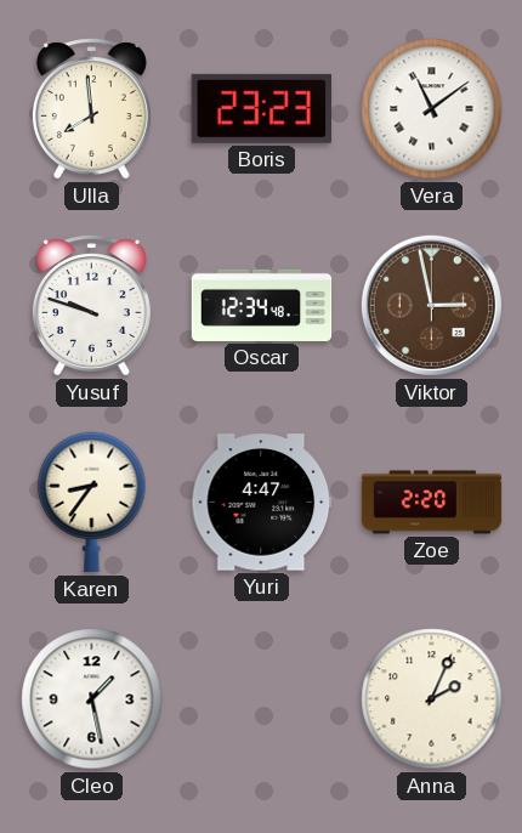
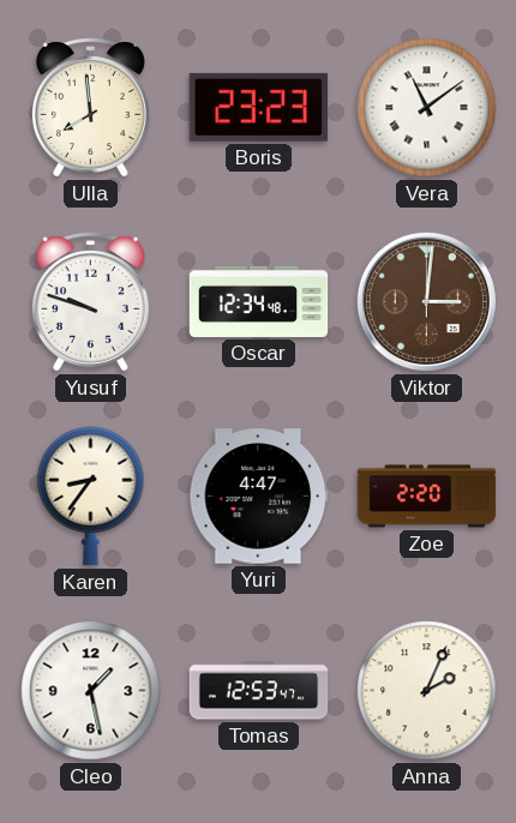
Viktor: 2:58 -> 3:01
Tomas: none -> 12:53
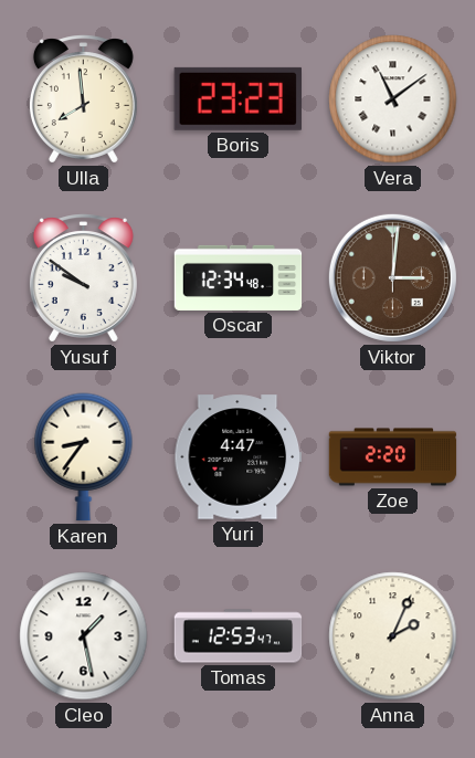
Yusuf: 9:48 -> 9:51
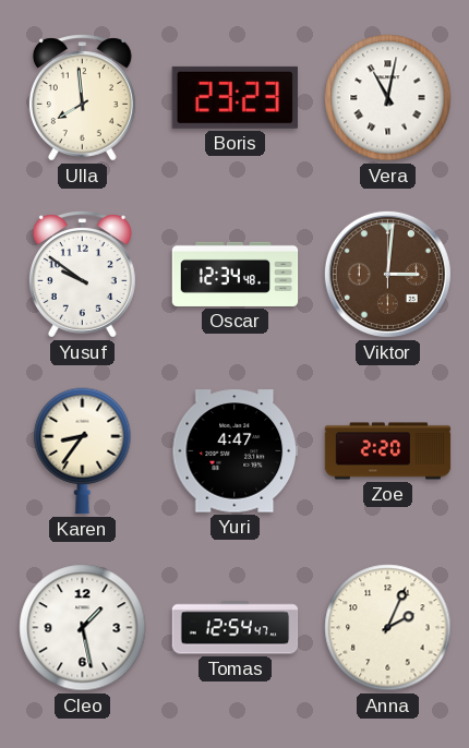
Vera: 11:09 -> 11:02
Tomas: 12:53 -> 12:54
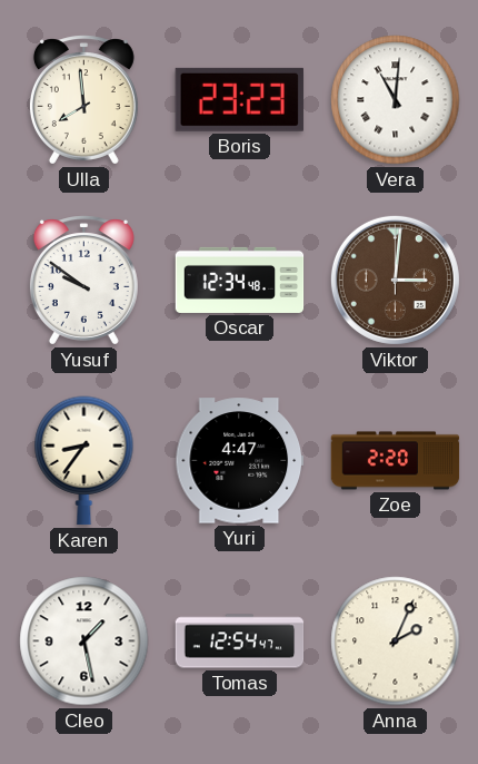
Vera: 11:02 -> 11:01
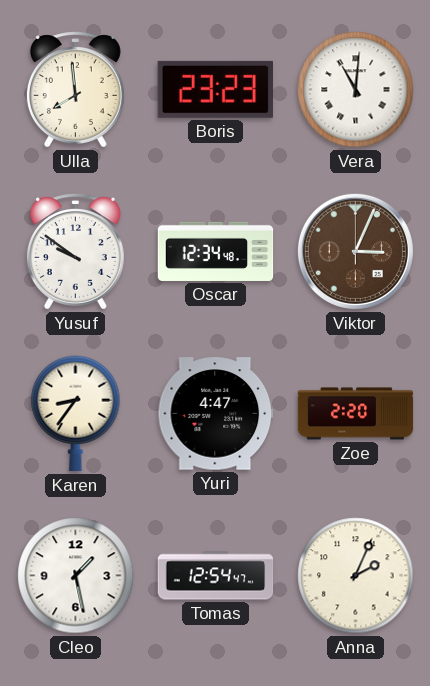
Viktor: 3:01 -> 3:04
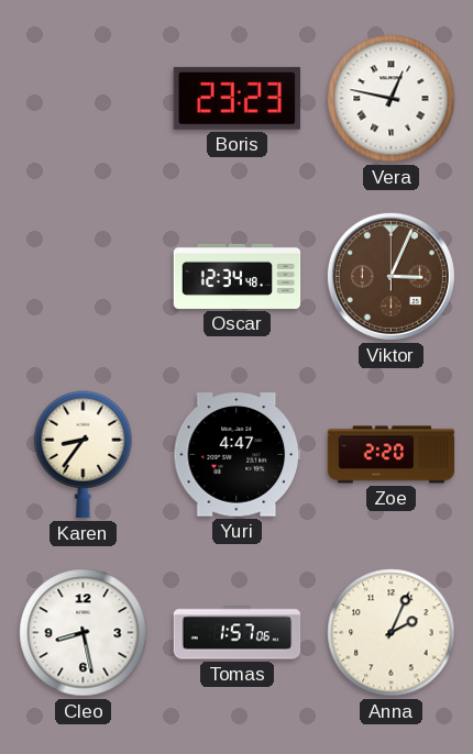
Ulla: 7:59 -> none
Vera: 11:01 -> 12:47
Yusuf: 9:51 -> none
Cleo: 1:28 -> 8:28
Tomas: 12:54 -> 1:57
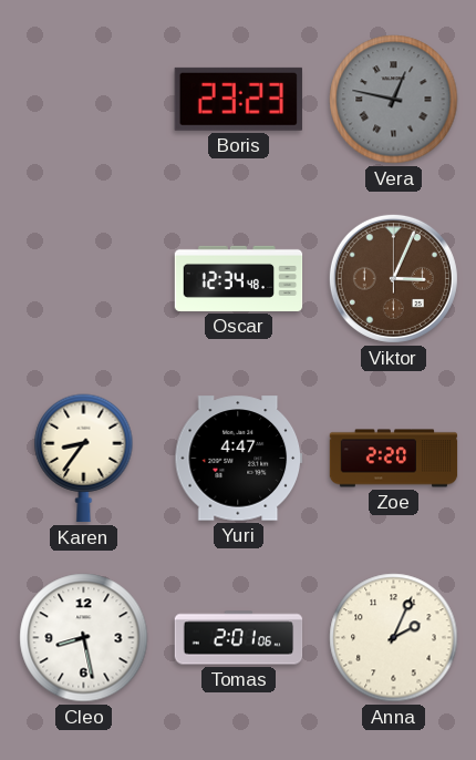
Vera dial: white -> grey
Tomas: 1:57 -> 2:01
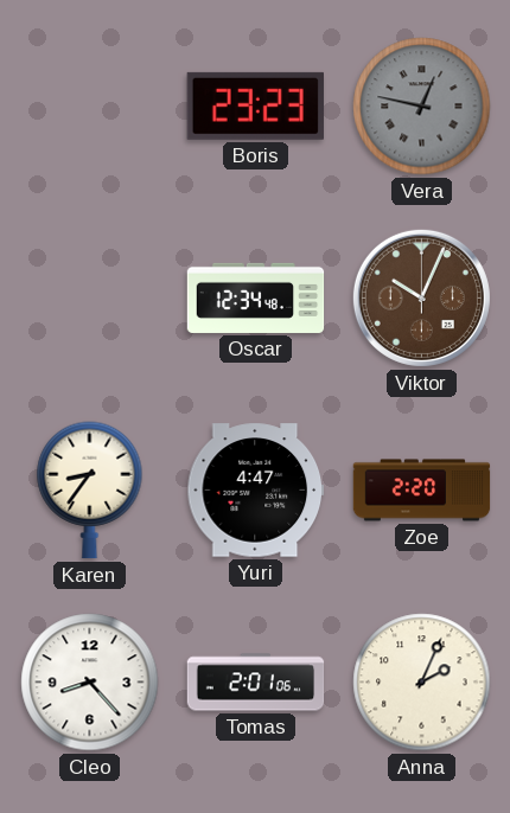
Viktor: 3:04 -> 10:04
Cleo: 8:28 -> 8:23
